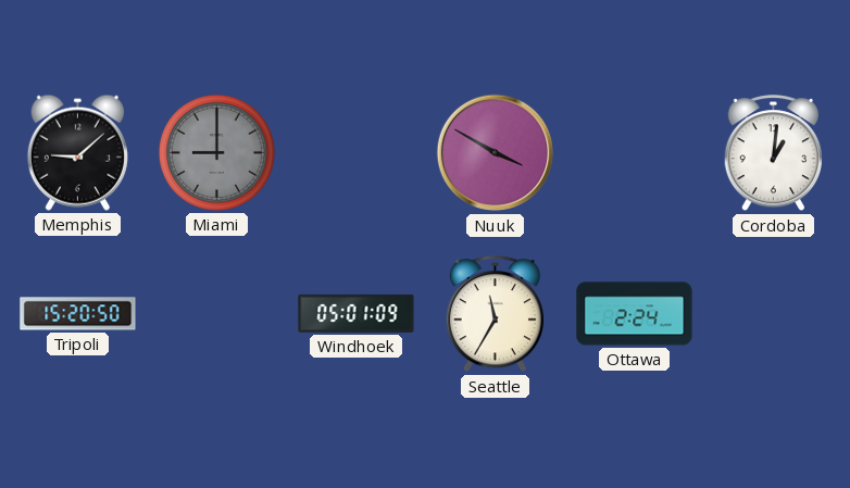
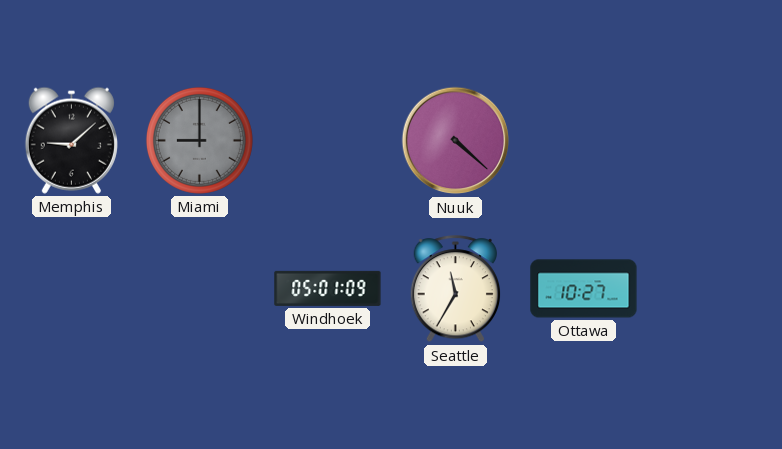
Nuuk: 3:50 -> 4:22
Cordoba: 1:01 -> none
Tripoli: 15:20 -> none
Ottawa: 2:24 -> 10:27
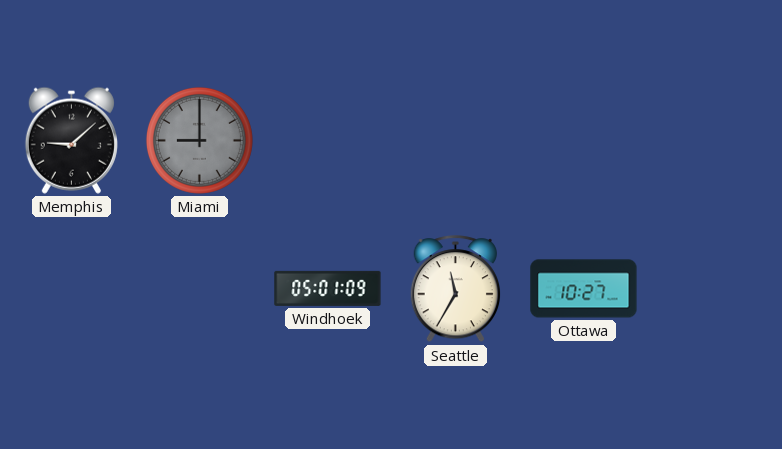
Nuuk: 4:22 -> none
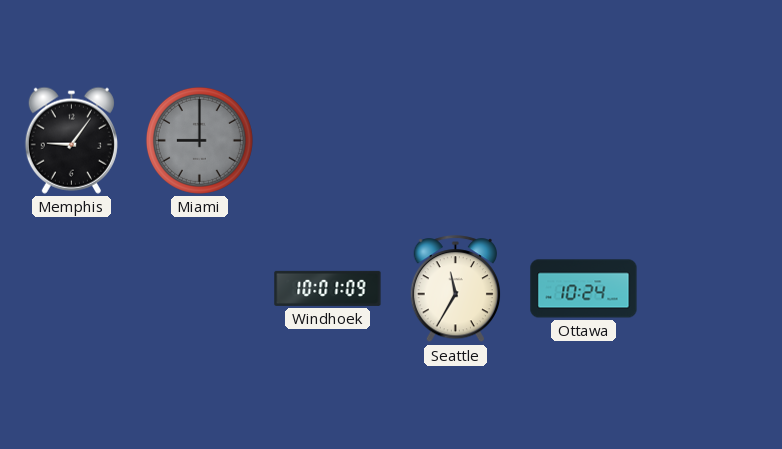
Memphis: 9:08 -> 9:06
Windhoek: 05:01 -> 10:01
Ottawa: 10:27 -> 10:24
